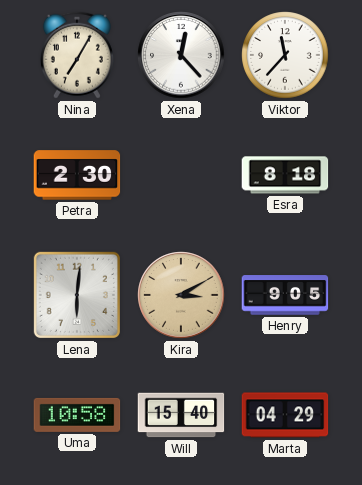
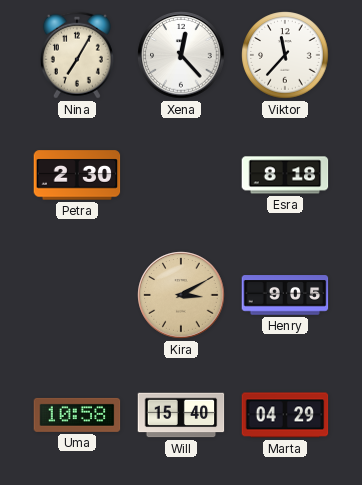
Lena: 6:01 -> none
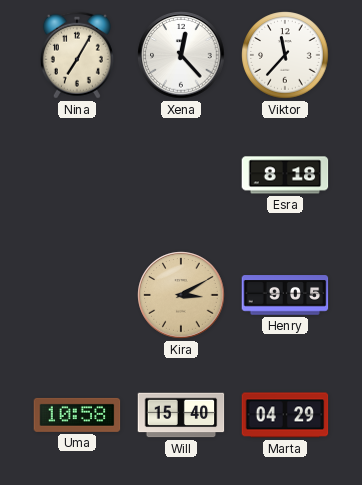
Petra: 2:30 -> none
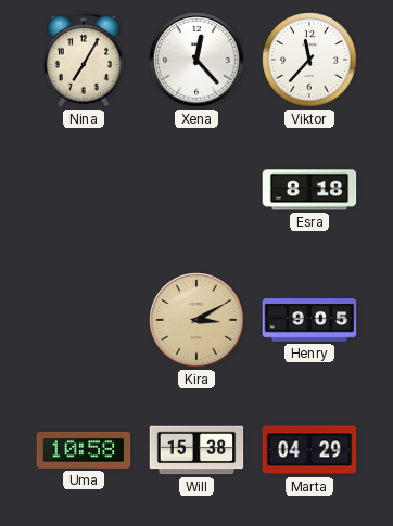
Will: 15:40 -> 15:38
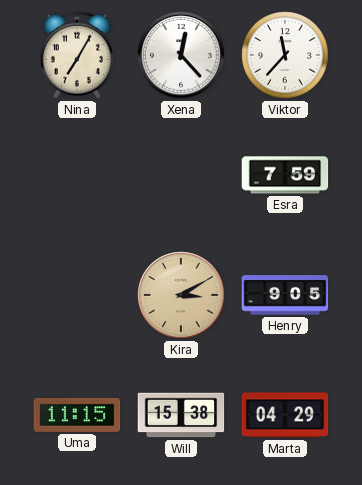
Esra: 8:18 -> 7:59
Uma: 10:58 -> 11:15
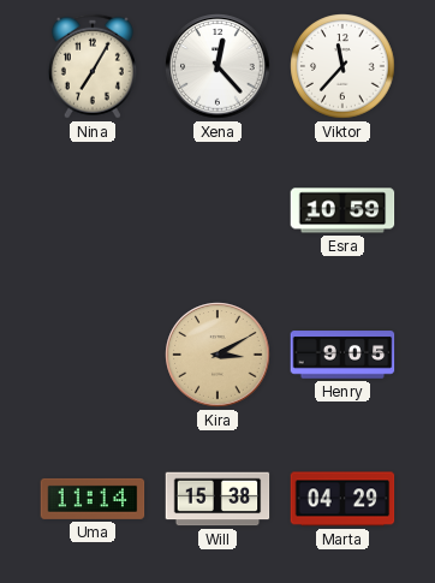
Esra: 7:59 -> 10:59
Uma: 11:15 -> 11:14
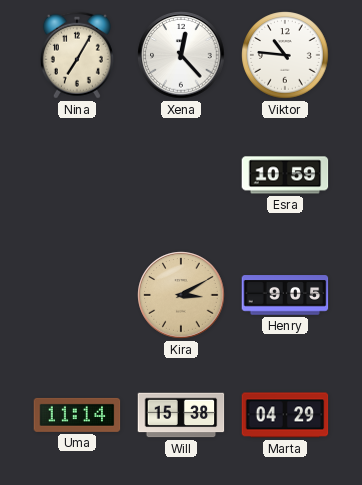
Viktor: 11:37 -> 10:46
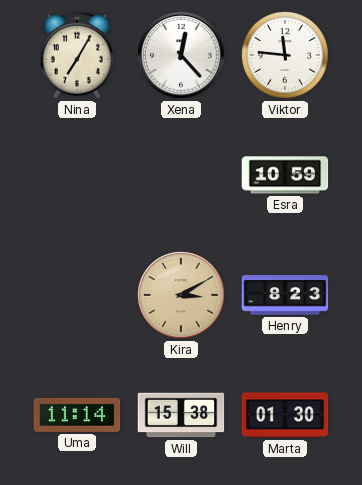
Viktor: 10:46 -> 11:46
Henry: 9:05 -> 8:23
Marta: 04:29 -> 01:30
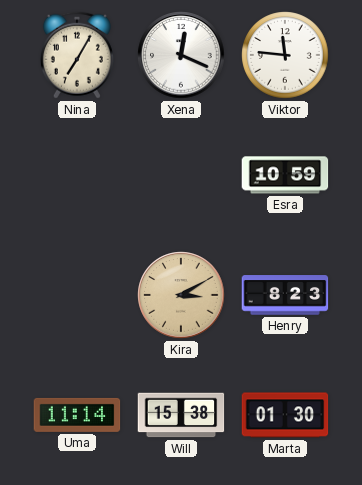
Xena: 12:23 -> 12:19
